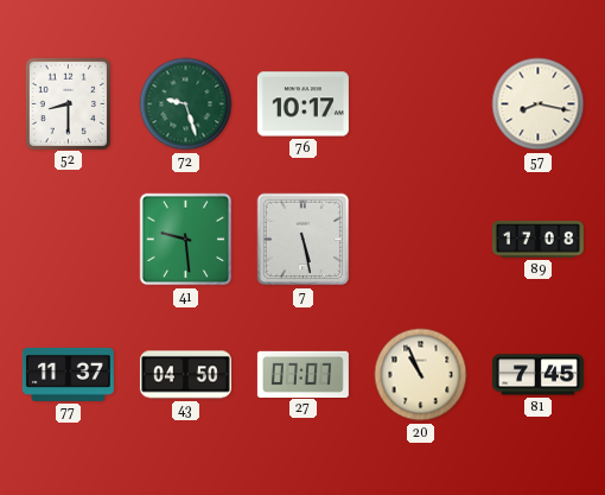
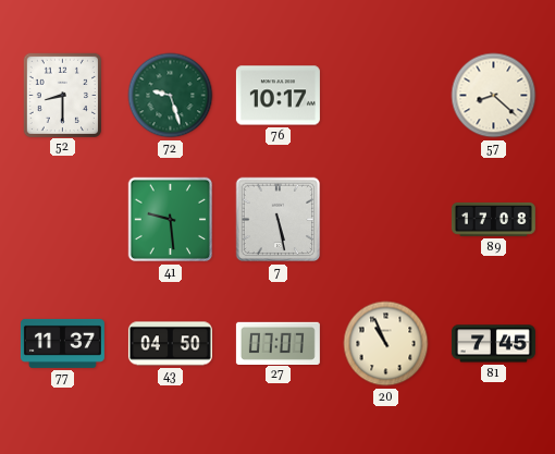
57: 8:17 -> 8:22
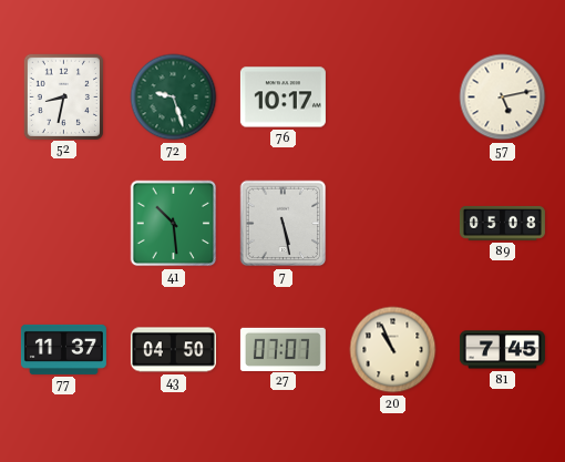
52: 8:30 -> 8:32
57: 8:22 -> 5:13
41: 9:29 -> 10:29
89: 17:08 -> 05:08
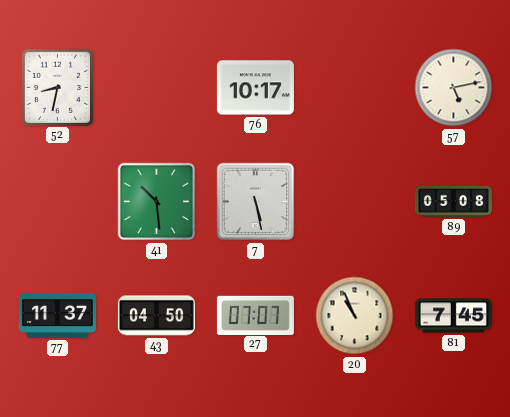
72: 9:27 -> none
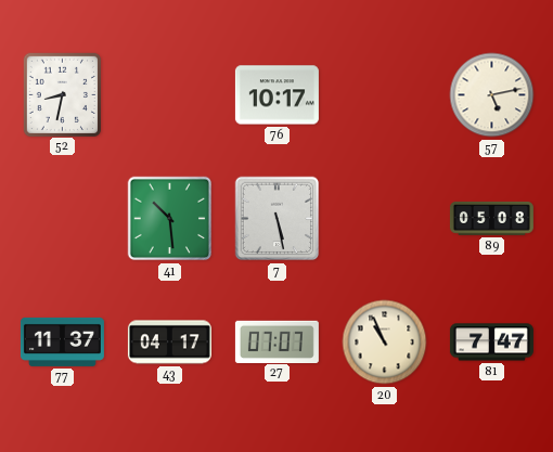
43: 04:50 -> 04:17
81: 7:45 -> 7:47
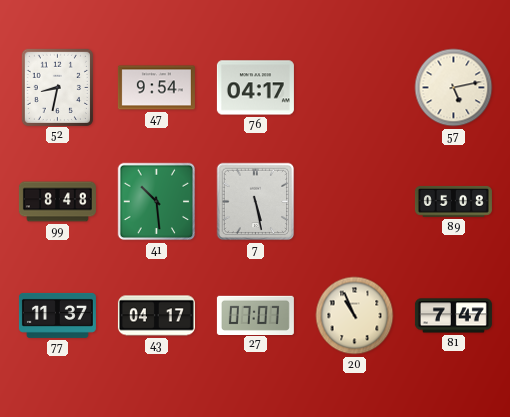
47: none -> 9:54
76: 10:17 -> 04:17
99: none -> 8:48
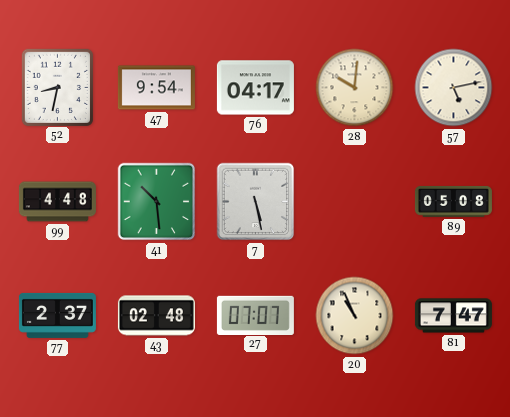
28: none -> 10:01
99: 8:48 -> 4:48
77: 11:37 -> 2:37
43: 04:17 -> 02:48
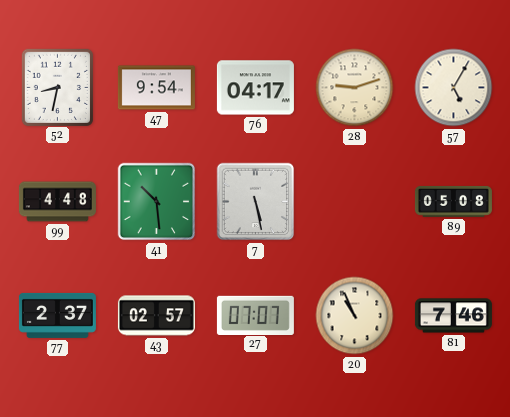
28: 10:01 -> 9:12
57: 5:13 -> 5:05
43: 02:48 -> 02:57
81: 7:47 -> 7:46
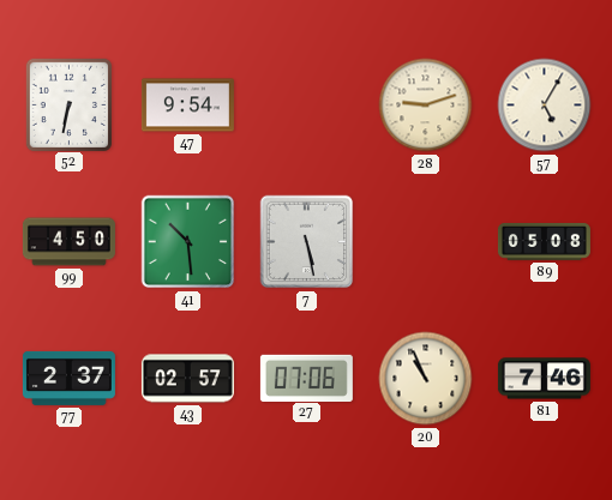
52: 8:32 -> 6:32
76: 04:17 -> none
99: 4:48 -> 4:50
27: 07:07 -> 07:06
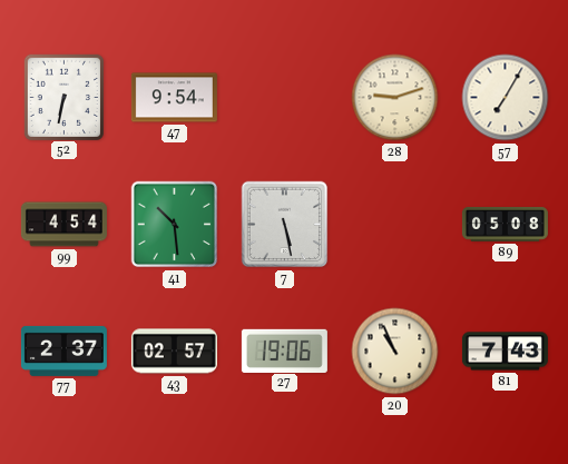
57: 5:05 -> 7:05
99: 4:50 -> 4:54
27: 07:06 -> 19:06
81: 7:46 -> 7:43
